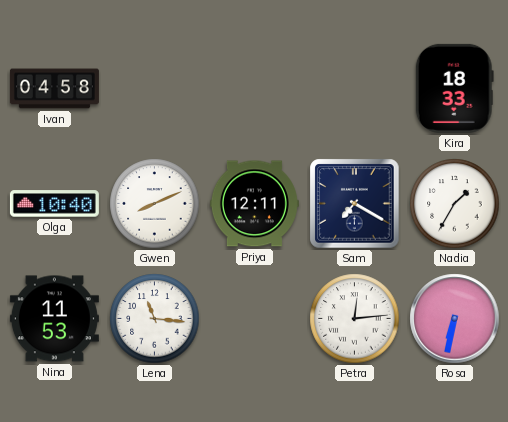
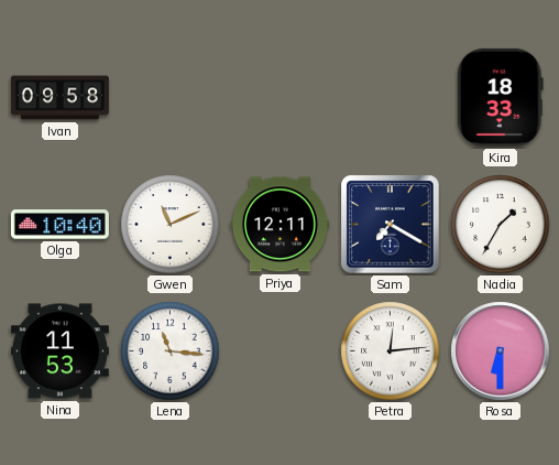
Ivan: 04:58 -> 09:58
Gwen: 8:11 -> 11:11
Rosa: 6:32 -> 6:30
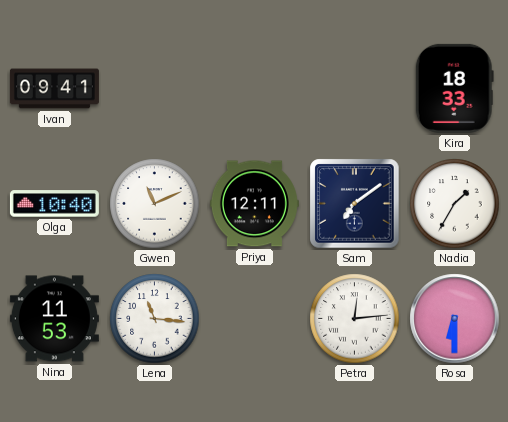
Ivan: 09:58 -> 09:41
Sam: 7:20 -> 7:09
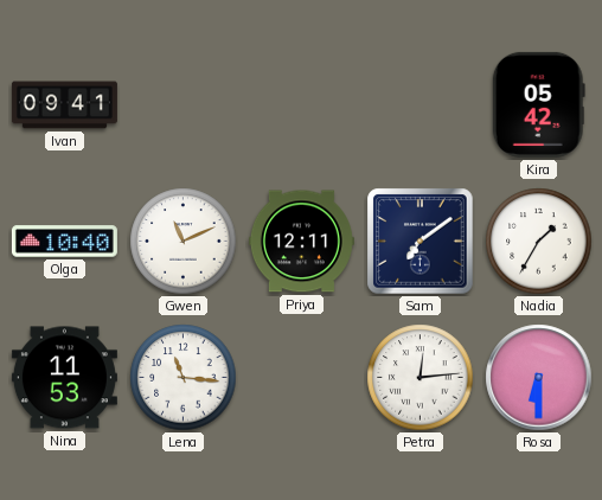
Kira: 18:33 -> 05:42
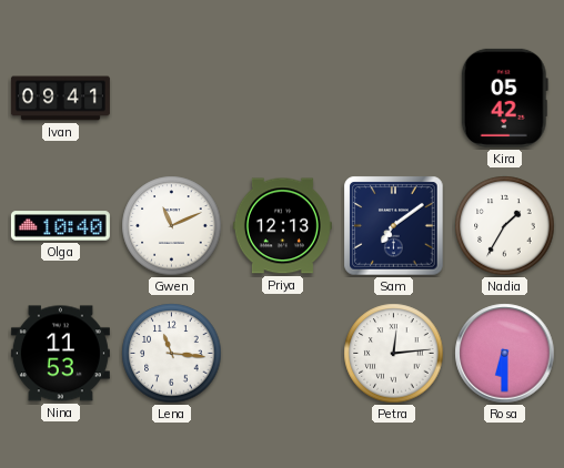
Priya: 12:11 -> 12:13
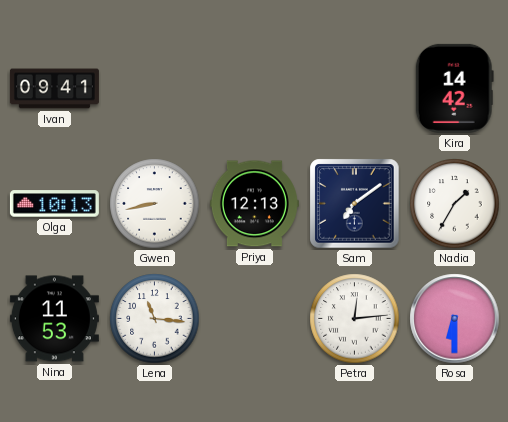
Kira: 05:42 -> 14:42
Olga: 10:40 -> 10:13
Gwen: 11:11 -> 8:43
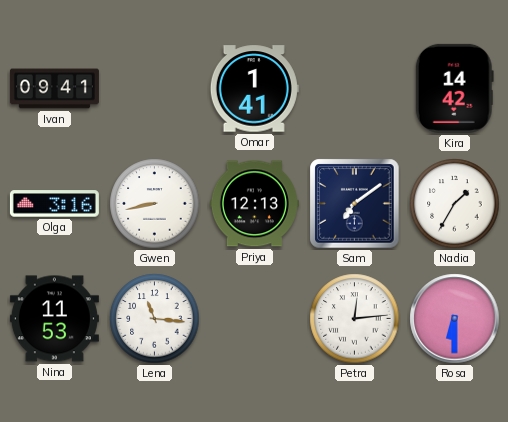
Omar: none -> 1:41
Olga: 10:13 -> 3:16
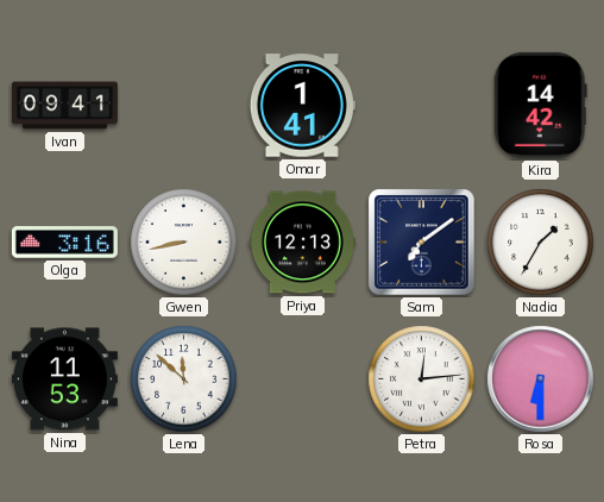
Lena: 11:16 -> 11:52
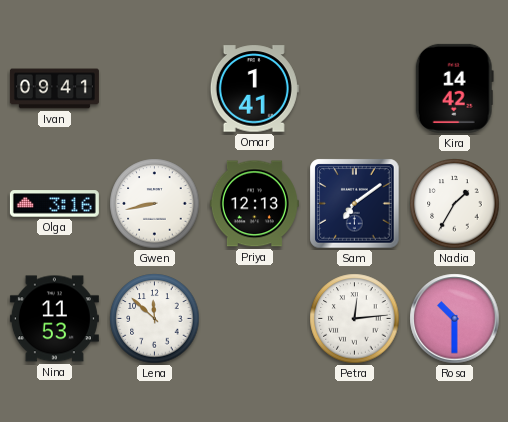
Rosa: 6:30 -> 10:30
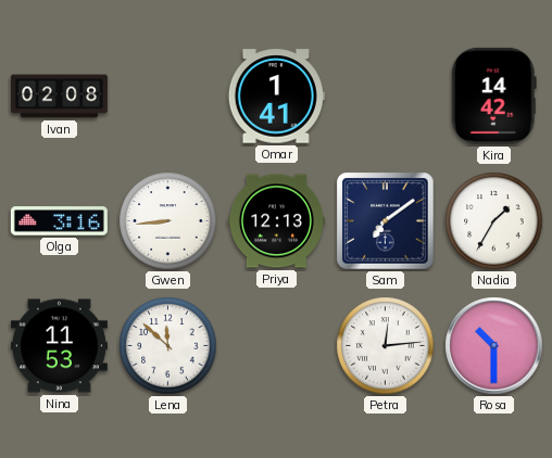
Ivan: 09:41 -> 02:08
Gwen: 8:43 -> 8:44
